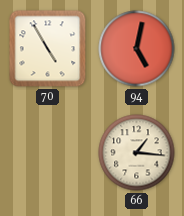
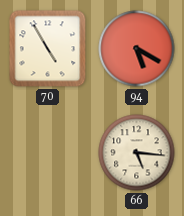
94: 5:02 -> 5:20
66: 1:16 -> 5:16
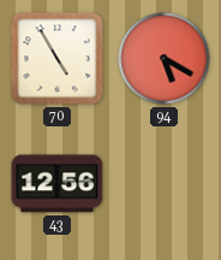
43: none -> 12:56
66: 5:16 -> none
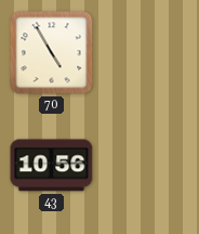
94: 5:20 -> none
43: 12:56 -> 10:56
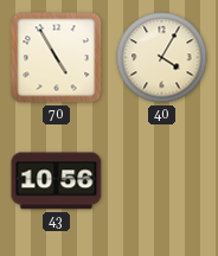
40: none -> 4:05
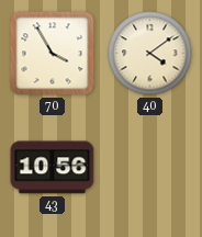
70: 4:55 -> 3:55
40: 4:05 -> 4:09
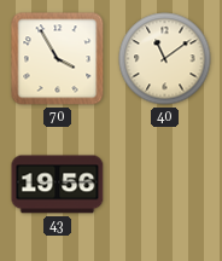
40: 4:09 -> 11:09
43: 10:56 -> 19:56
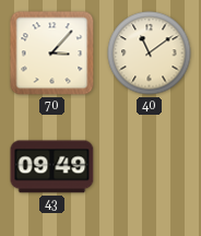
70: 3:55 -> 3:07
43: 19:56 -> 09:49
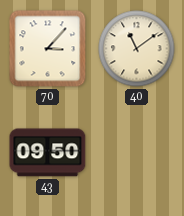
43: 09:49 -> 09:50
